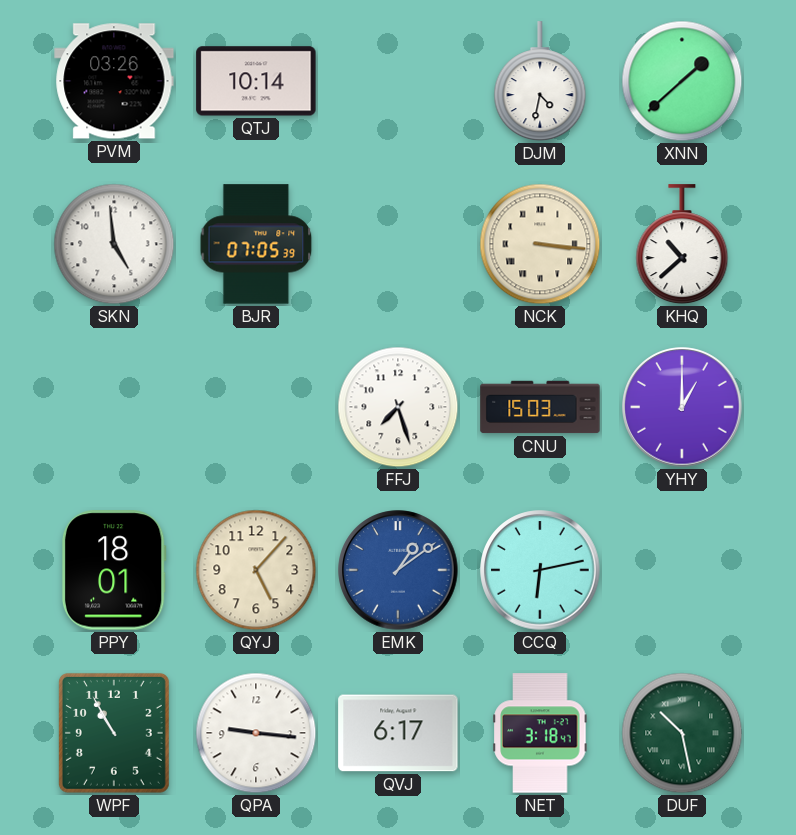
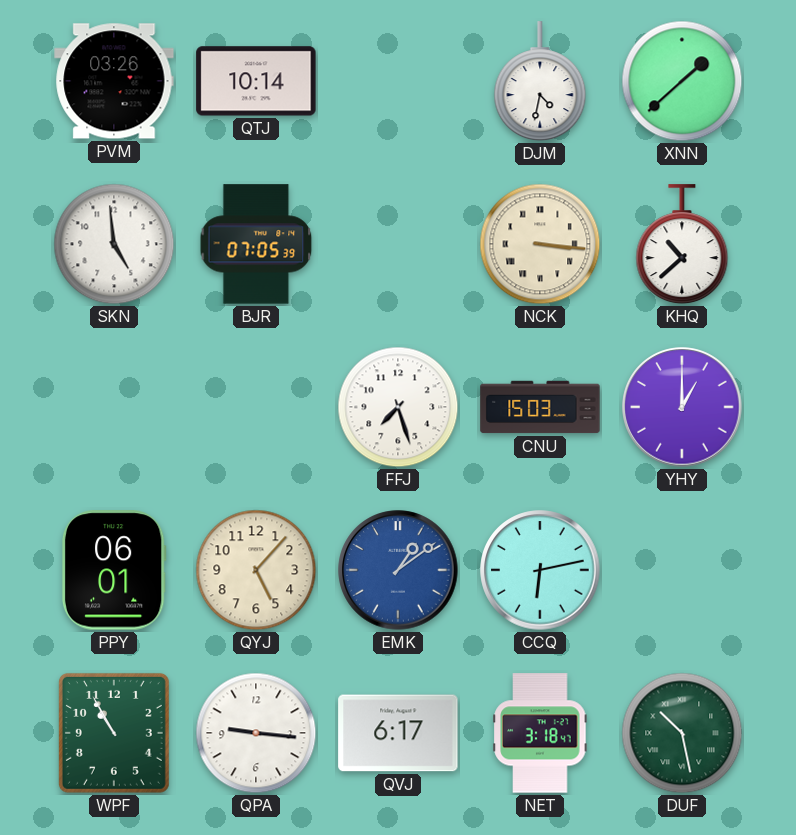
PPY: 18:01 -> 06:01
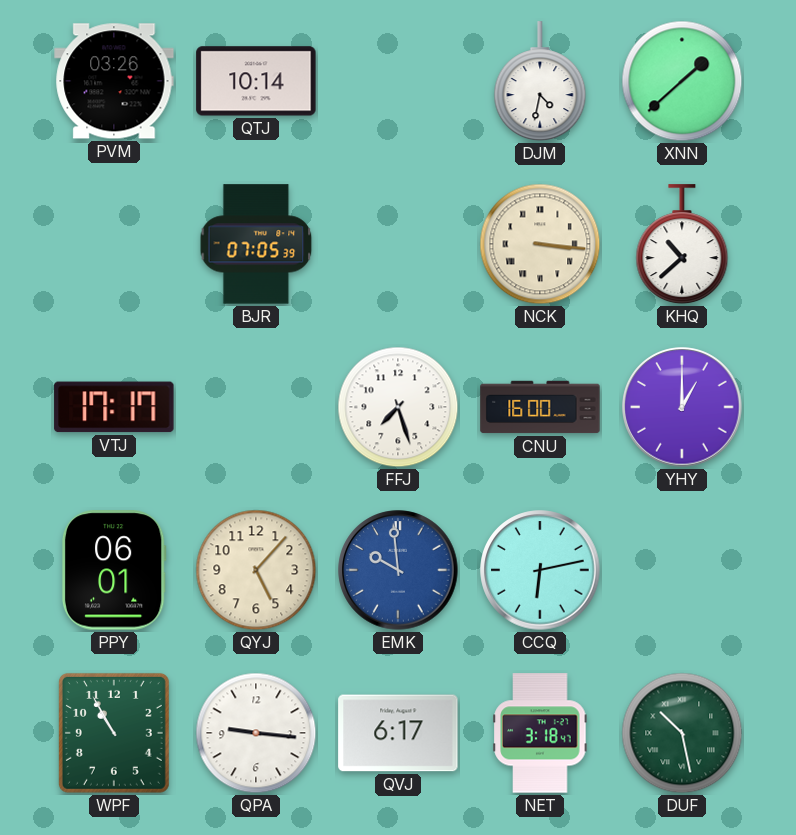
SKN: 4:59 -> none
VTJ: none -> 17:17
CNU: 15:03 -> 16:00
EMK: 1:09 -> 9:59
